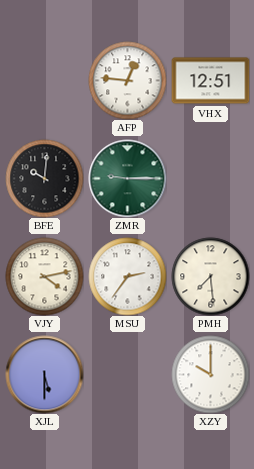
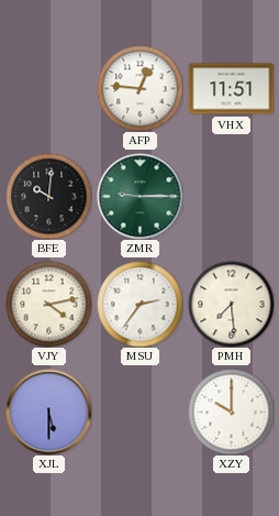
VHX: 12:51 -> 11:51
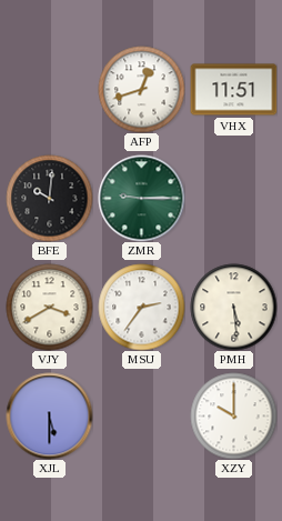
AFP: 12:46 -> 12:42
VJY: 4:13 -> 3:40
PMH: 7:29 -> 5:29
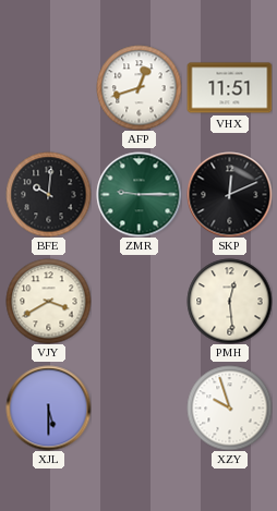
SKP: none -> 12:11
MSU: 2:36 -> none
PMH: 5:29 -> 12:29
XZY: 10:00 -> 9:57
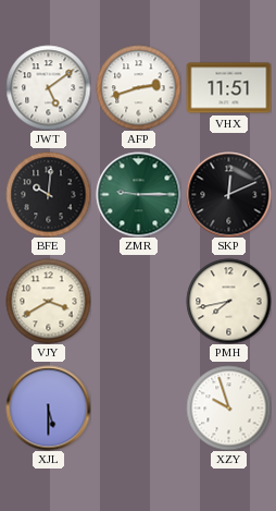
JWT: none -> 5:09
AFP: 12:42 -> 2:42
PMH: 12:29 -> 7:43
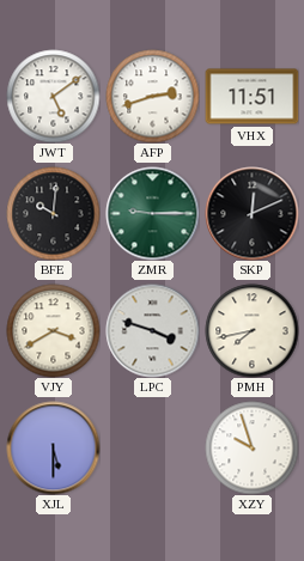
LPC: none -> 3:48
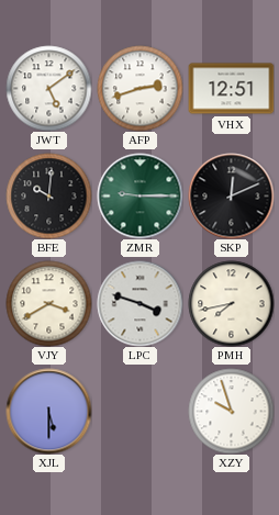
VHX: 11:51 -> 12:51
